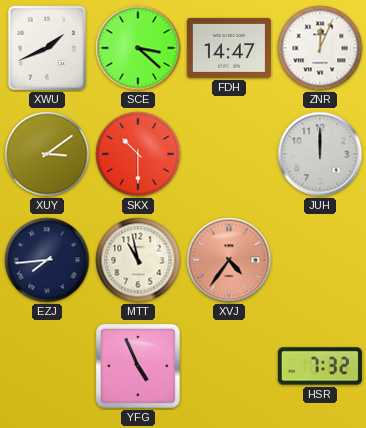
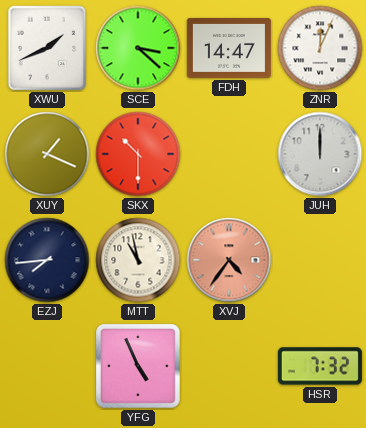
XUY: 3:09 -> 1:19
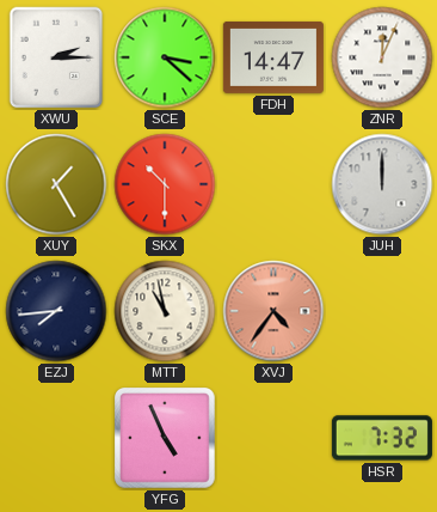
XWU: 1:41 -> 2:15
XUY: 1:19 -> 1:25
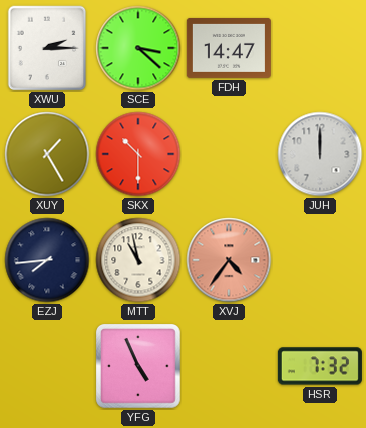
ZNR: 12:04 -> none
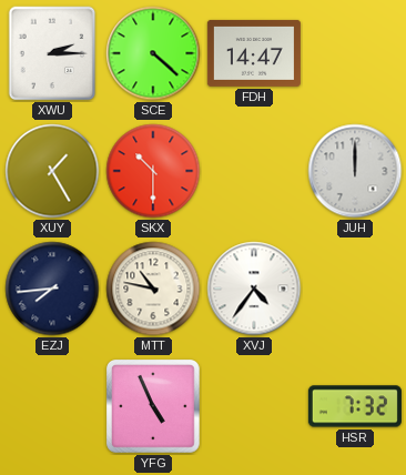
SCE: 3:22 -> 4:22
MTT: 10:58 -> 10:47
XVJ dial: salmon -> white
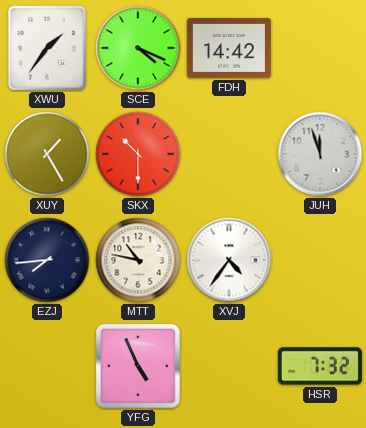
XWU: 2:15 -> 1:36
SCE: 4:22 -> 4:19
FDH: 14:47 -> 14:42
JUH: 12:00 -> 11:57
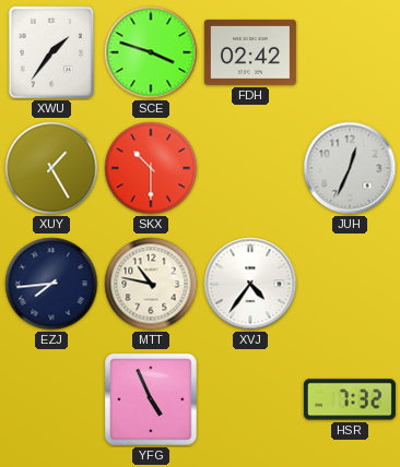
SCE: 4:19 -> 3:48
FDH: 14:42 -> 02:42
JUH: 11:57 -> 12:34
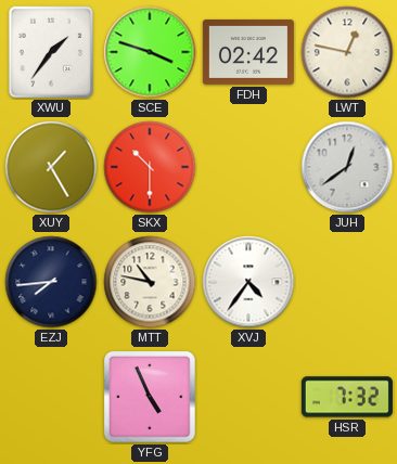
LWT: none -> 12:47
JUH: 12:34 -> 12:39
